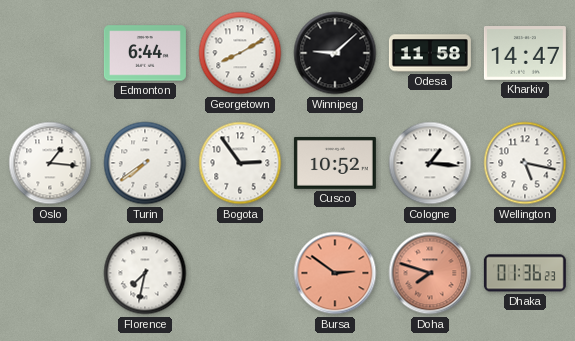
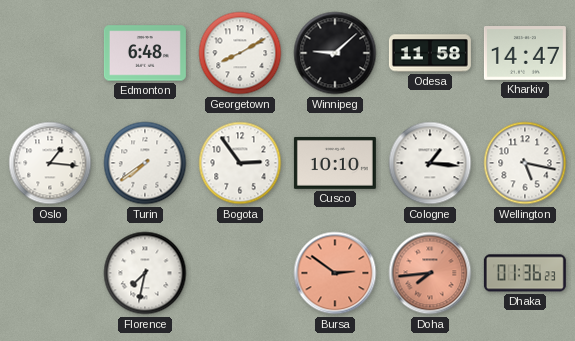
Edmonton: 6:44 -> 6:48
Cusco: 10:52 -> 10:10
Doha: 7:48 -> 7:44
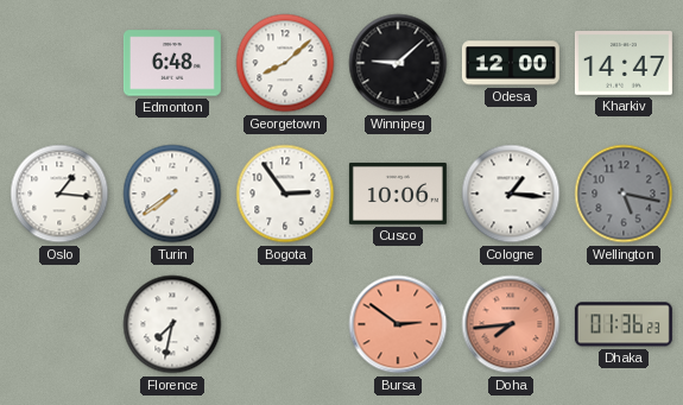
Georgetown: 8:10 -> 8:08
Odesa: 11:58 -> 12:00
Cusco: 10:10 -> 10:06
Wellington dial: white -> grey
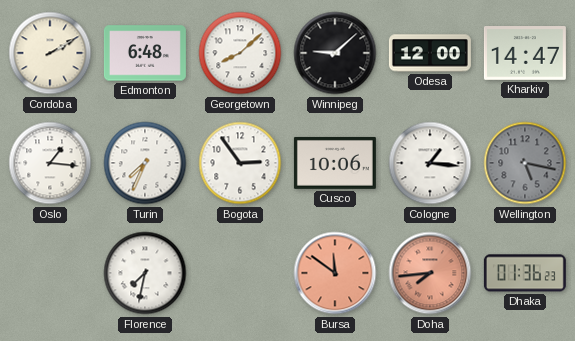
Cordoba: none -> 2:10
Turin: 7:39 -> 7:34
Bursa: 2:51 -> 11:51
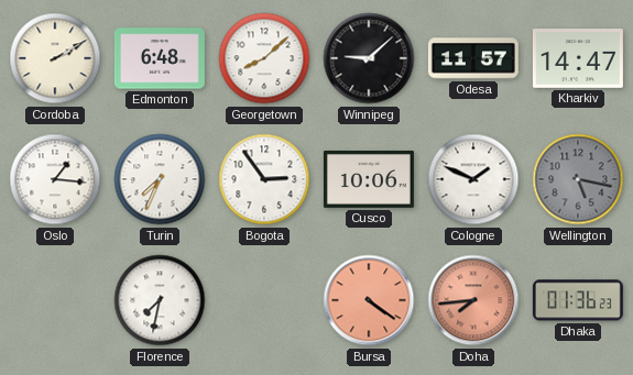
Odesa: 12:00 -> 11:57
Cologne: 1:16 -> 1:49
Bursa: 11:51 -> 4:21
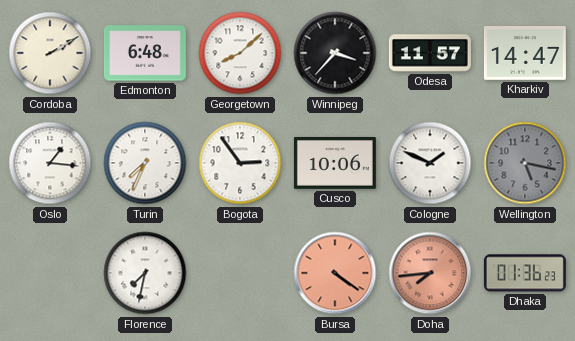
Winnipeg: 9:08 -> 3:37
